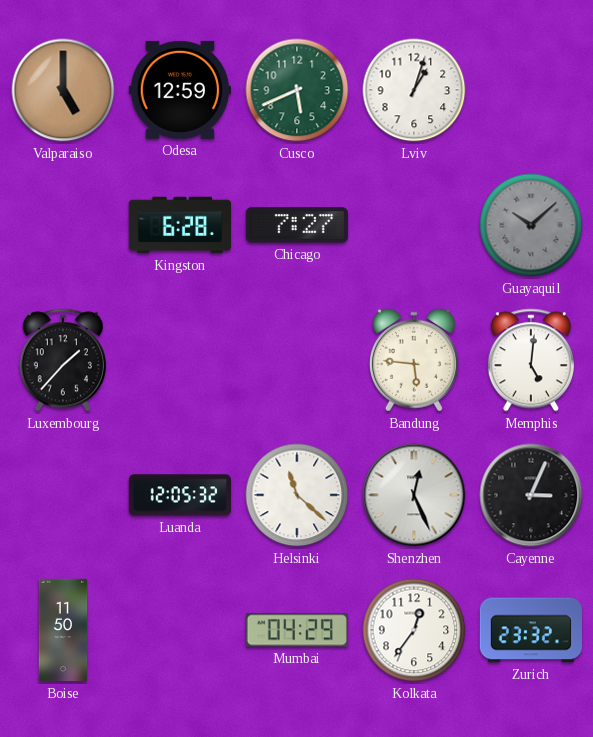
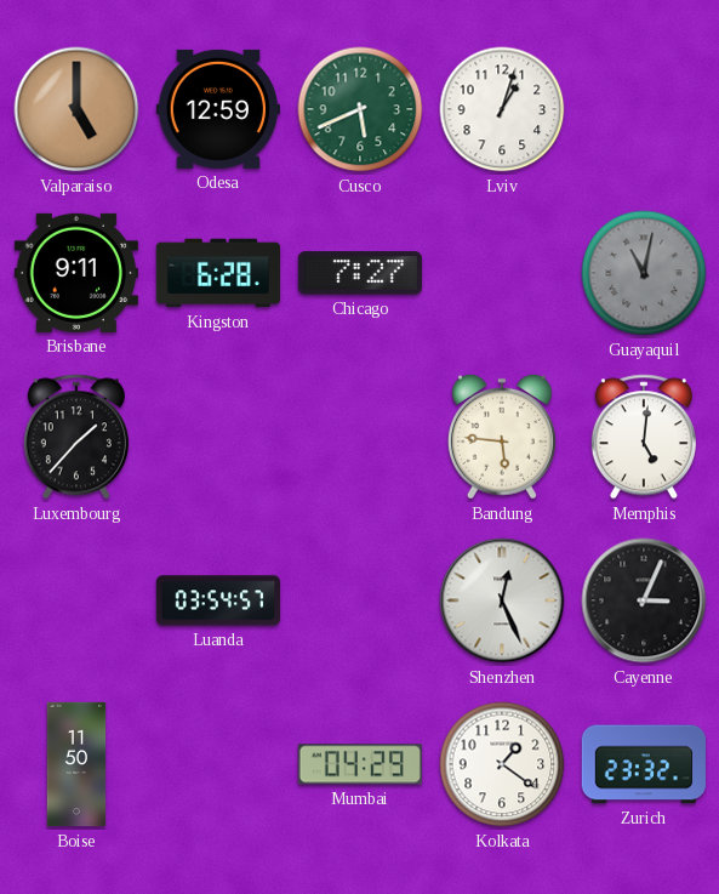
Brisbane: none -> 9:11
Guayaquil: 10:08 -> 11:02
Luanda: 12:05 -> 03:54
Helsinki: 11:22 -> none
Kolkata: 12:36 -> 1:21
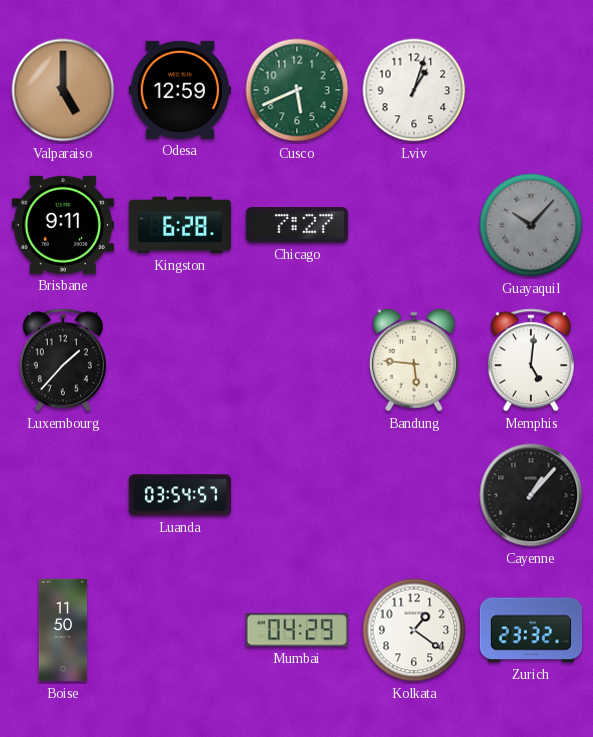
Guayaquil: 11:02 -> 10:07
Shenzhen: 12:26 -> none
Cayenne: 3:04 -> 1:07
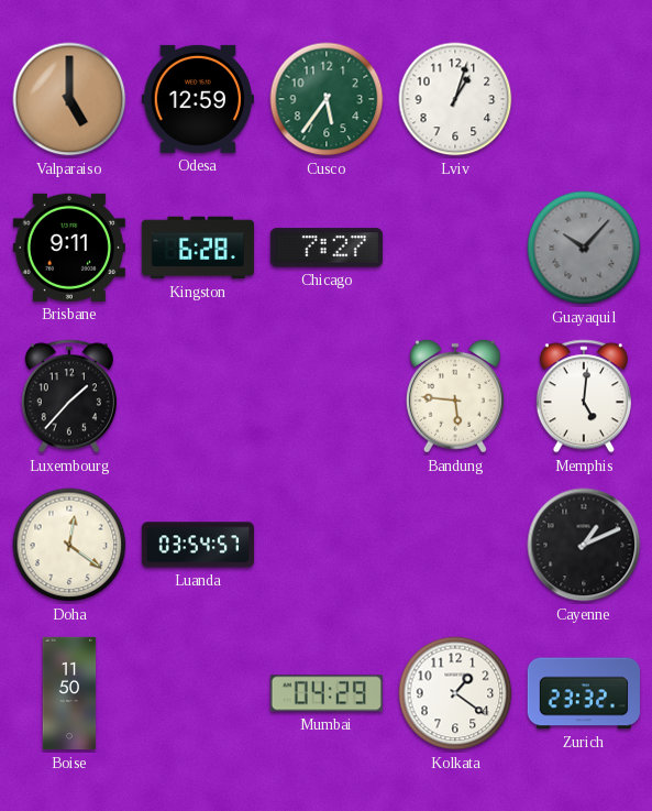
Cusco: 5:41 -> 5:36
Doha: none -> 12:21
Cayenne: 1:07 -> 1:11
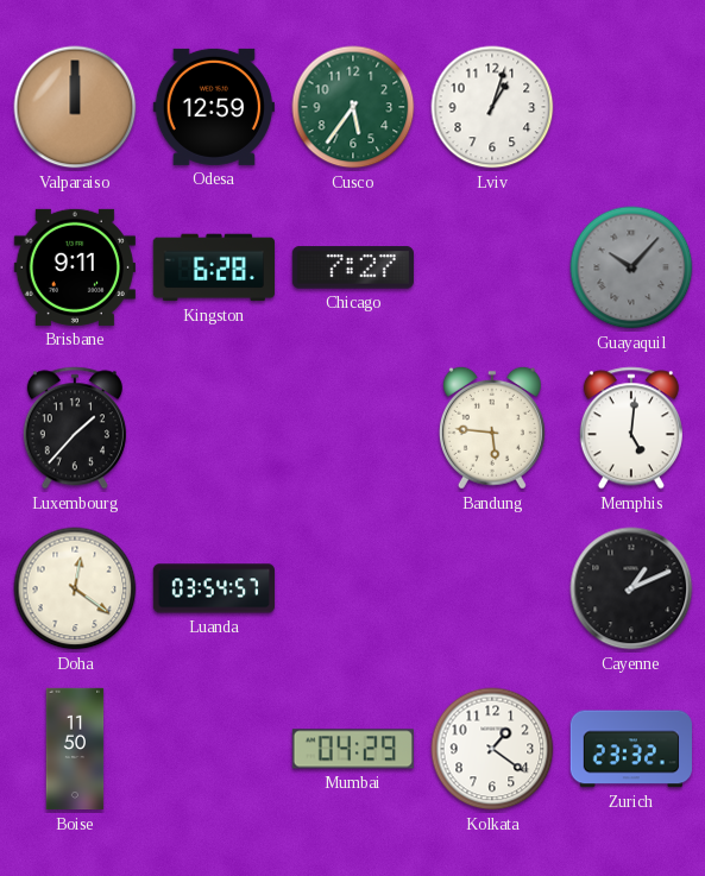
Valparaiso: 5:00 -> 12:00
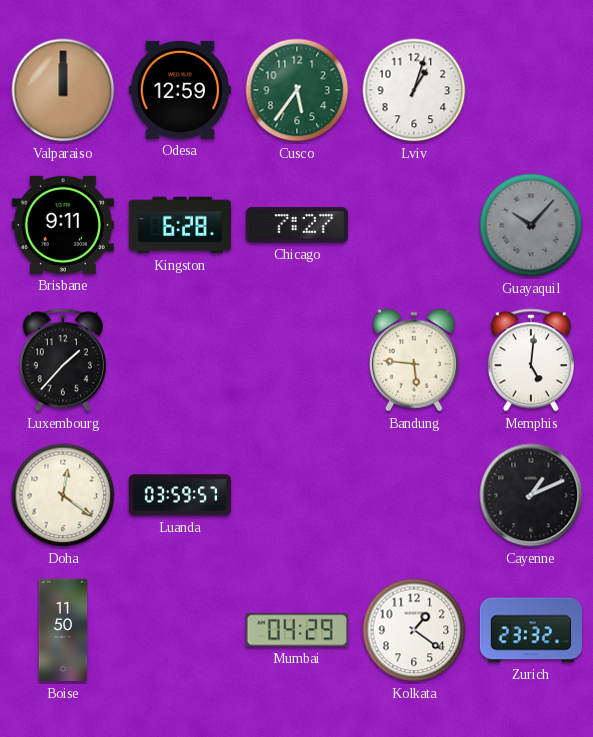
Luanda: 03:54 -> 03:59
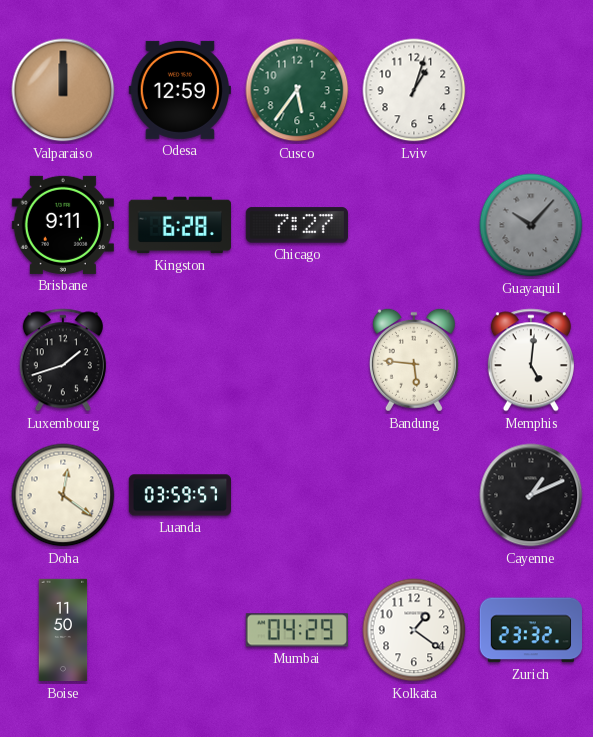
Luxembourg: 1:37 -> 1:42
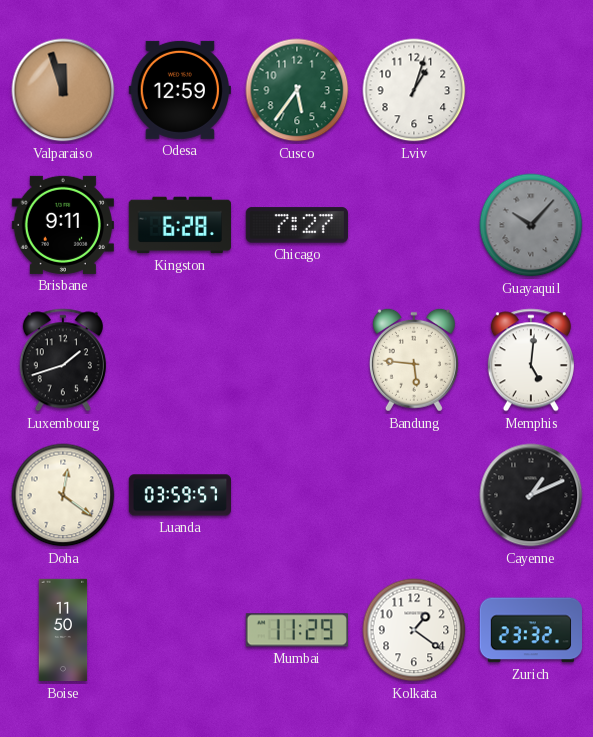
Valparaiso: 12:00 -> 11:57
Mumbai: 04:29 -> 11:29
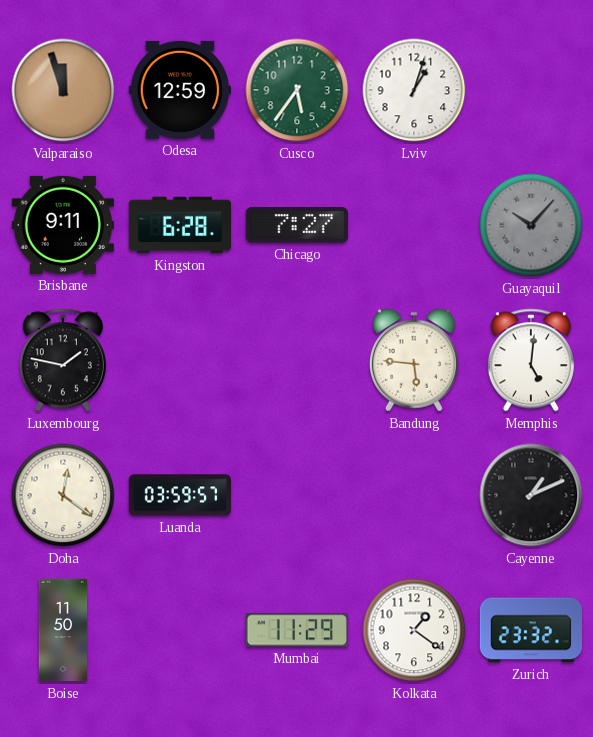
Luxembourg: 1:42 -> 1:47
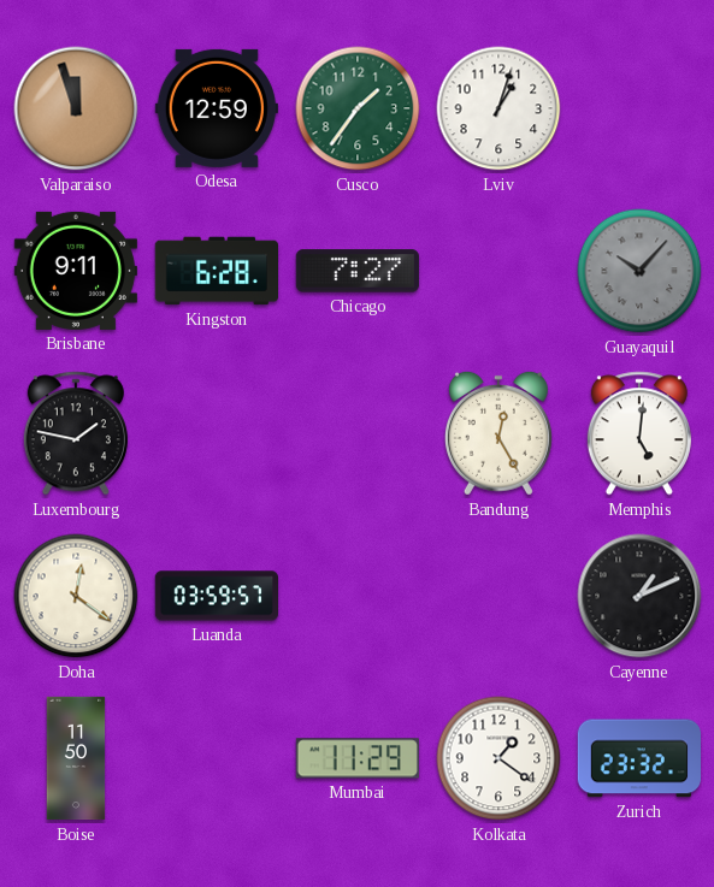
Cusco: 5:36 -> 1:36
Bandung: 5:46 -> 12:25
